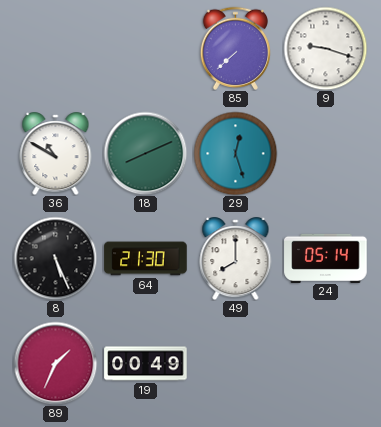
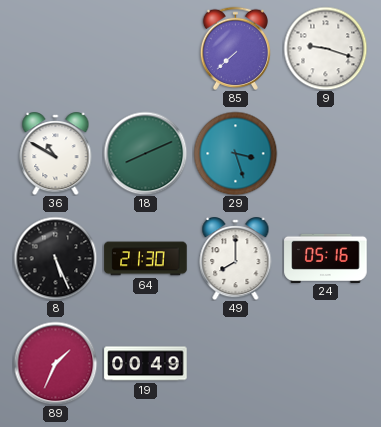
29: 12:27 -> 3:27
24: 05:14 -> 05:16
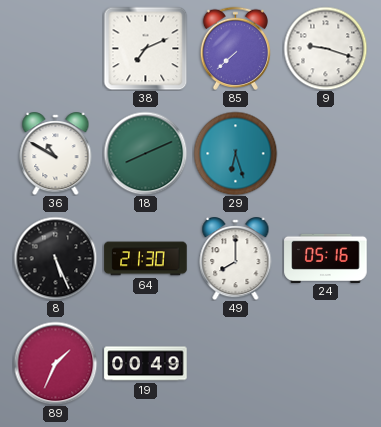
38: none -> 7:11
29: 3:27 -> 6:27
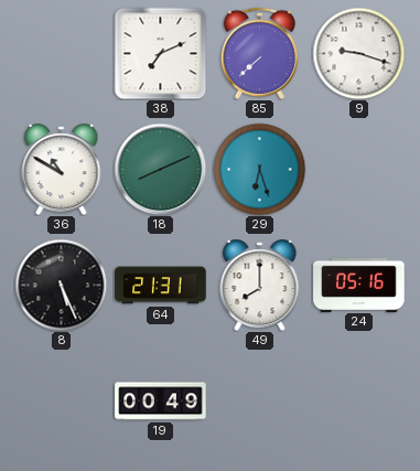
64: 21:30 -> 21:31
89: 1:34 -> none
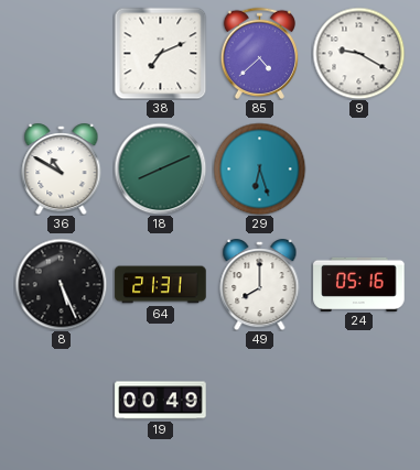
85: 7:38 -> 4:38
9: 9:18 -> 9:20
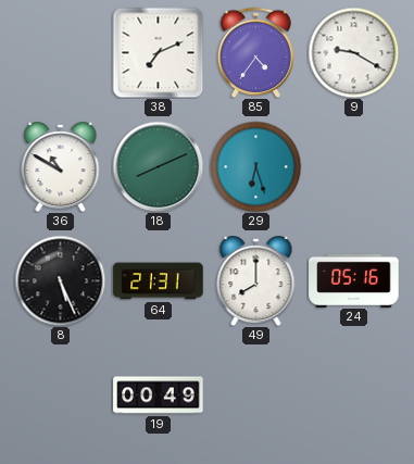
85: 4:38 -> 4:36
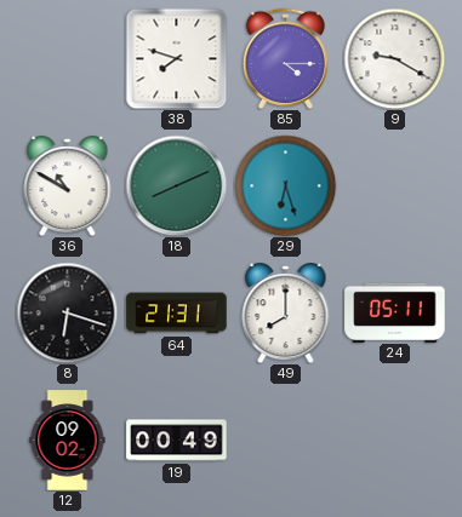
38: 7:11 -> 7:48
85: 4:36 -> 4:15
8: 5:26 -> 6:18
24: 05:16 -> 05:11
12: none -> 09:02
